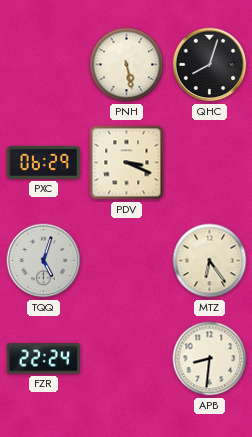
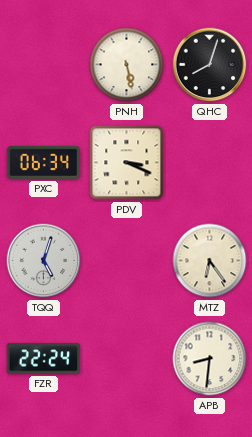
PXC: 06:29 -> 06:34
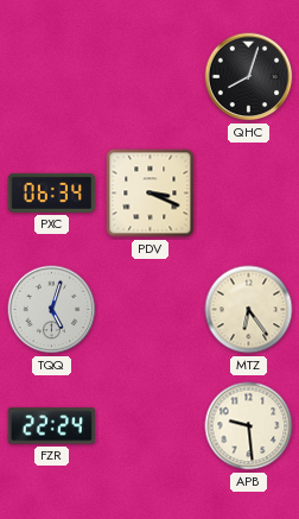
PNH: 5:28 -> none
APB: 8:31 -> 9:29
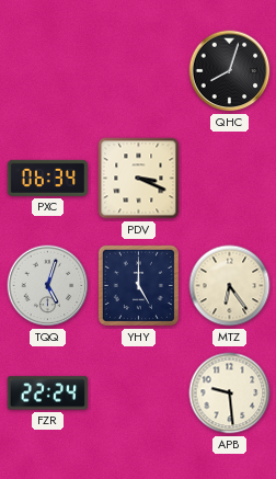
YHY: none -> 5:00
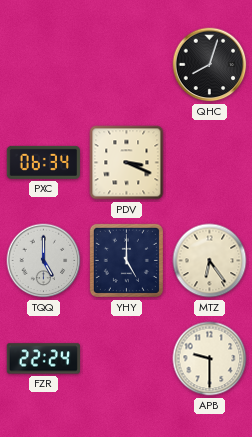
TQQ: 5:03 -> 5:00
APB: 9:29 -> 9:30
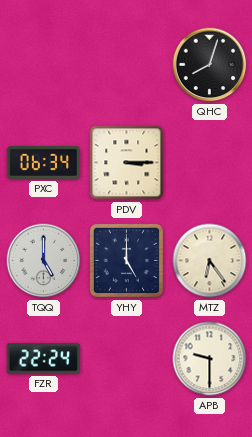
PDV: 3:19 -> 3:15
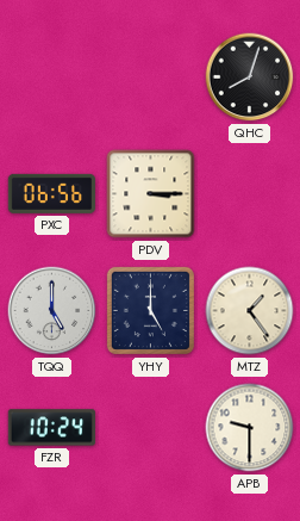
PXC: 06:34 -> 06:56
MTZ: 6:24 -> 1:24
FZR: 22:24 -> 10:24
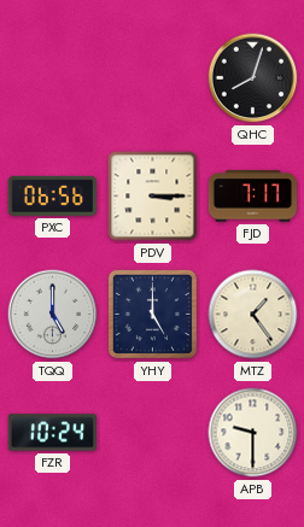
FJD: none -> 7:17
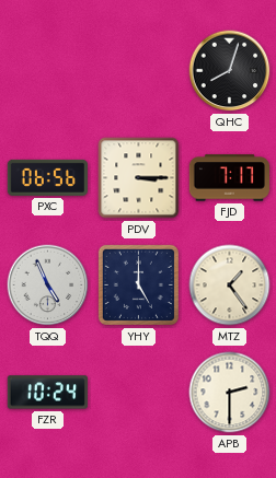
TQQ: 5:00 -> 4:56
APB: 9:30 -> 2:30
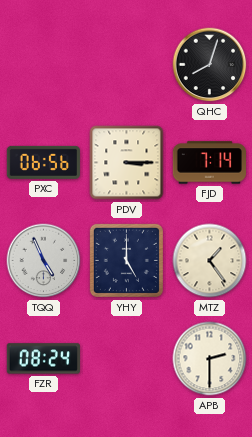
FJD: 7:17 -> 7:14
FZR: 10:24 -> 08:24
